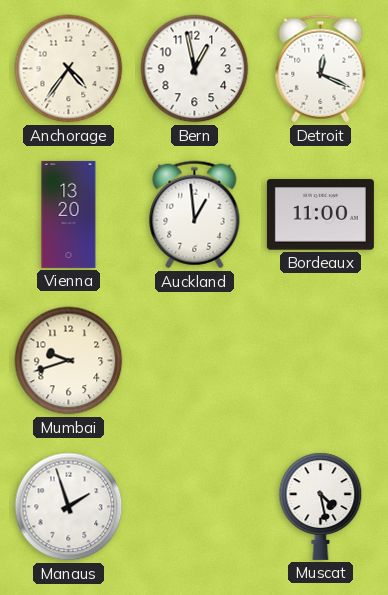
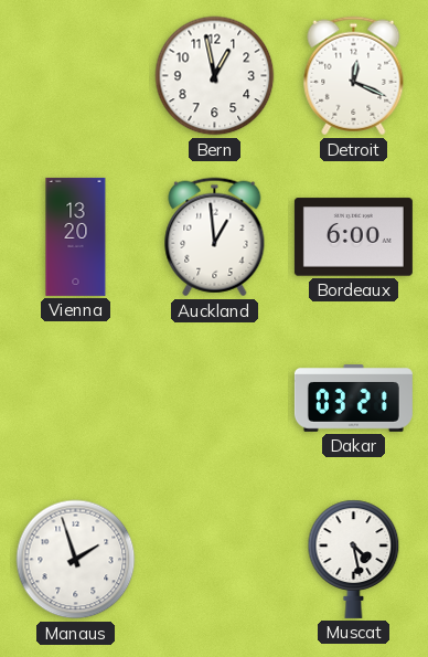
Anchorage: 4:36 -> none
Bordeaux: 11:00 -> 6:00
Mumbai: 9:42 -> none
Dakar: none -> 03:21
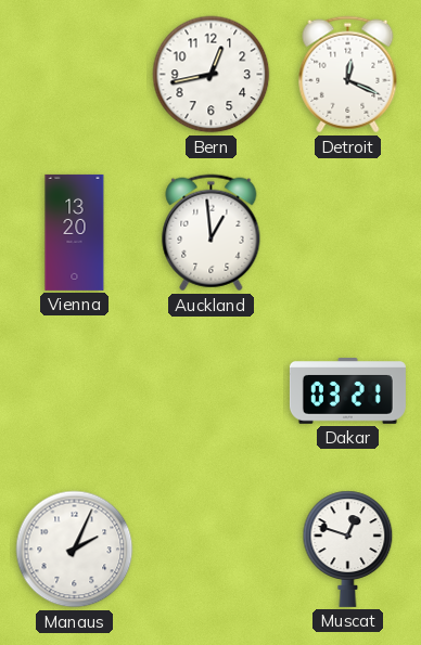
Bern: 12:58 -> 12:43
Bordeaux: 6:00 -> none
Manaus: 1:57 -> 2:04
Muscat: 4:28 -> 12:48
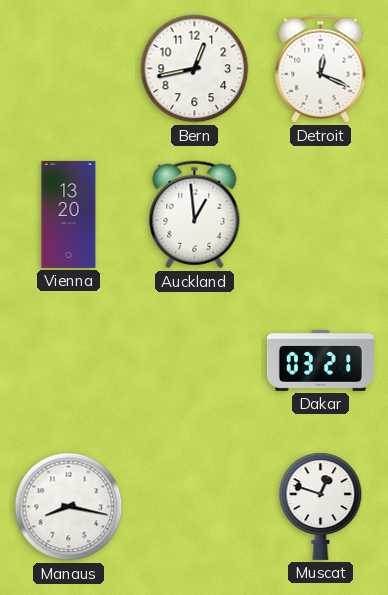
Manaus: 2:04 -> 8:17
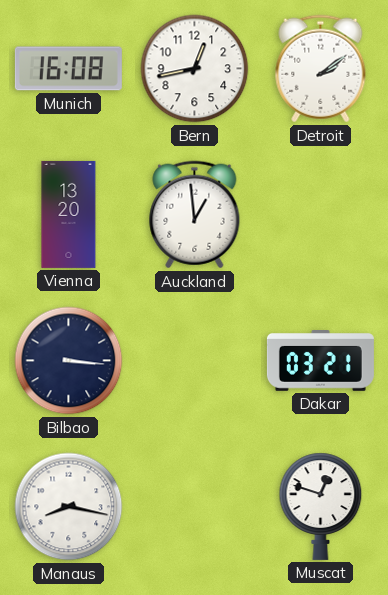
Munich: none -> 16:08
Detroit: 12:19 -> 2:09
Bilbao: none -> 3:16
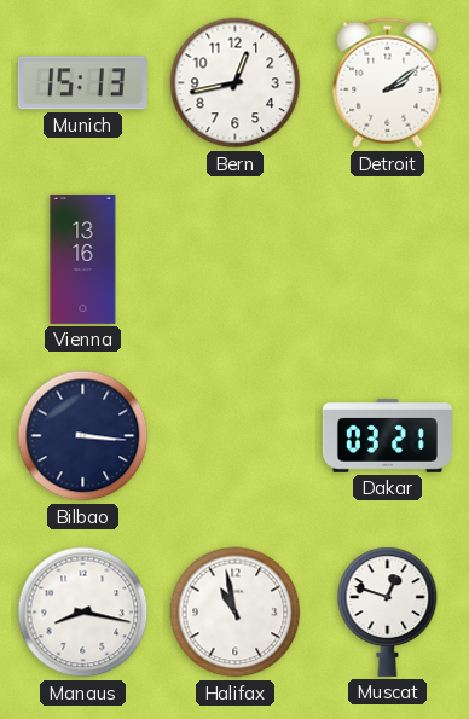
Munich: 16:08 -> 15:13
Vienna: 13:20 -> 13:16
Auckland: 12:59 -> none
Halifax: none -> 10:58
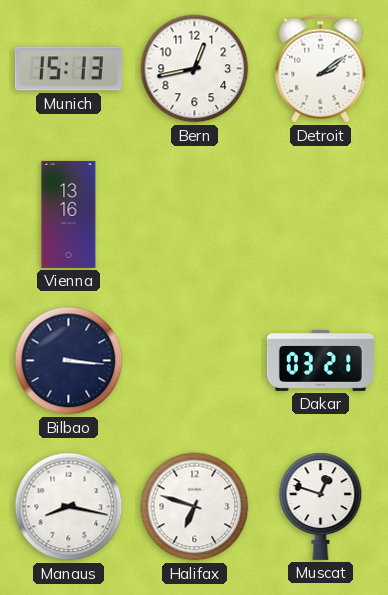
Halifax: 10:58 -> 6:48
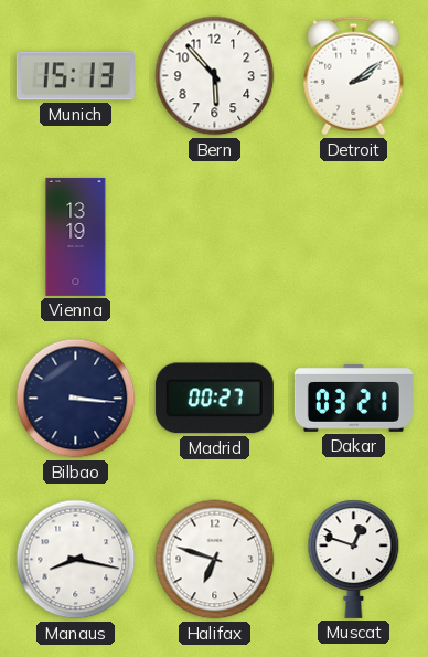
Bern: 12:43 -> 5:53
Vienna: 13:16 -> 13:19
Madrid: none -> 00:27
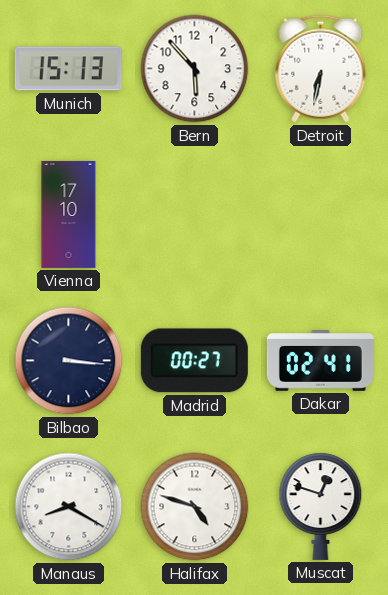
Detroit: 2:09 -> 6:32
Vienna: 13:19 -> 17:10
Dakar: 03:21 -> 02:41
Manaus: 8:17 -> 8:20
Halifax: 6:48 -> 4:48
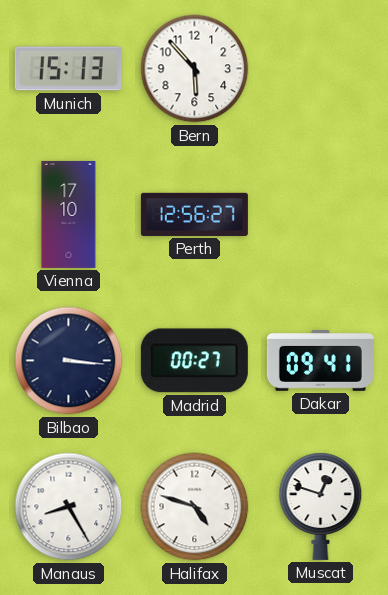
Detroit: 6:32 -> none
Perth: none -> 12:56
Dakar: 02:41 -> 09:41
Manaus: 8:20 -> 8:25
